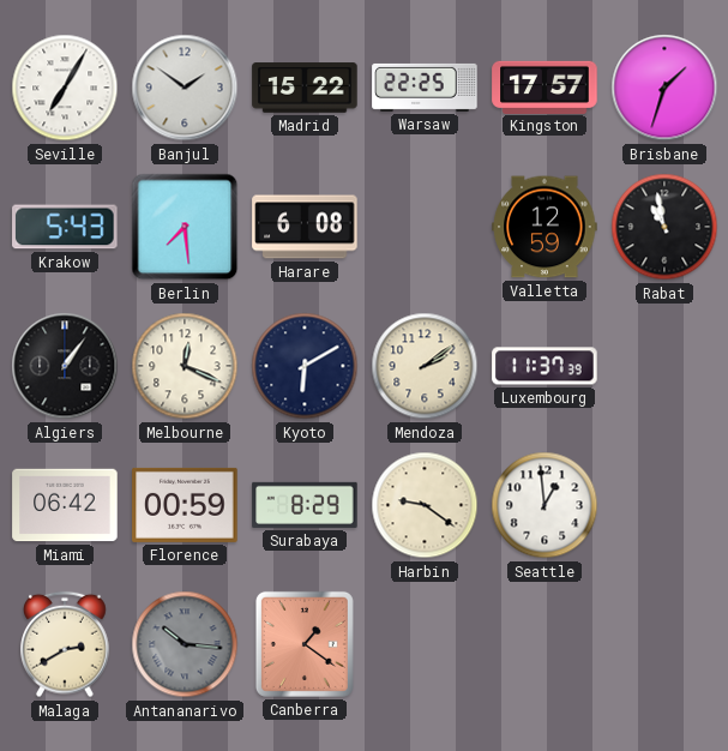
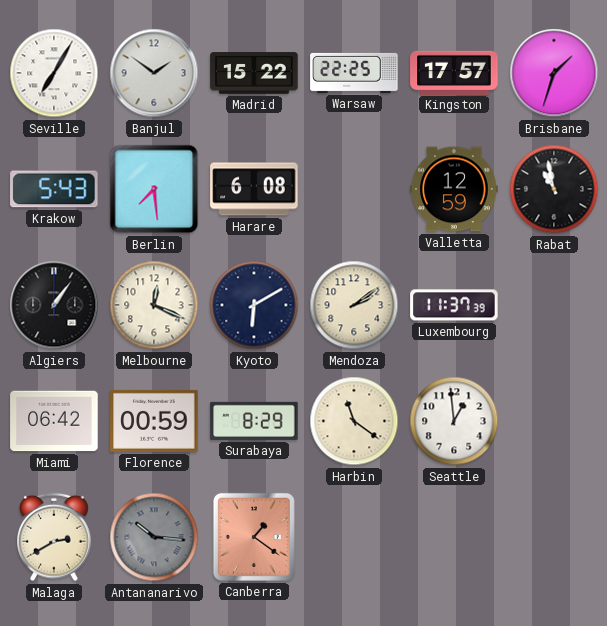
Harbin: 9:21 -> 11:21
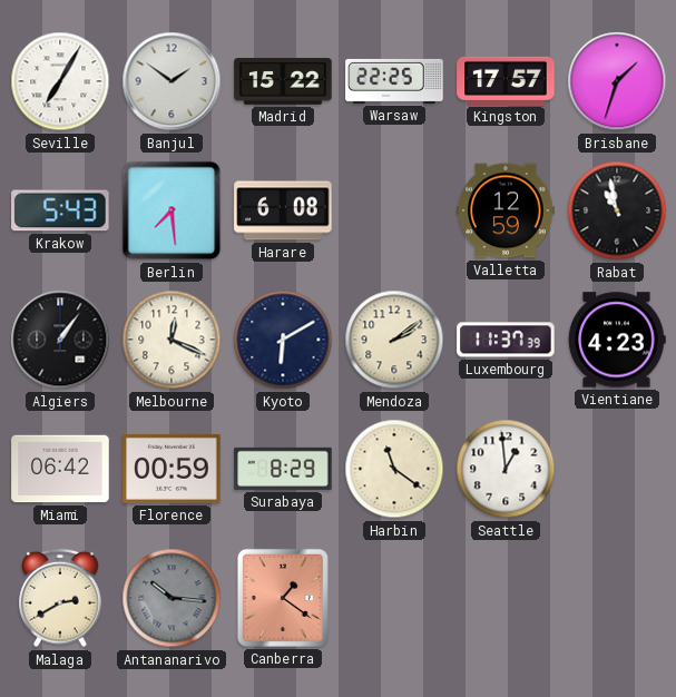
Vientiane: none -> 4:23
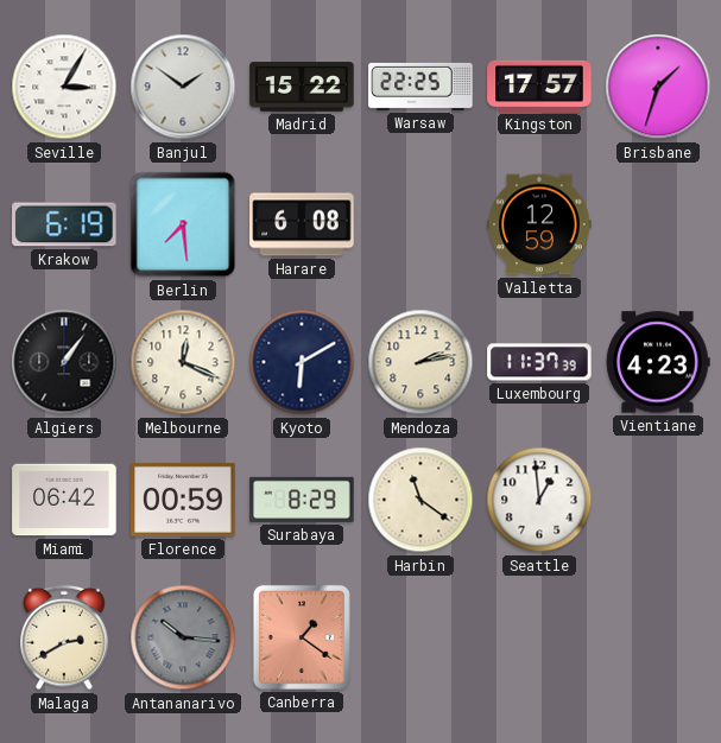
Seville: 7:05 -> 3:05
Krakow: 5:43 -> 6:19
Rabat: 10:58 -> none
Mendoza: 2:09 -> 2:13
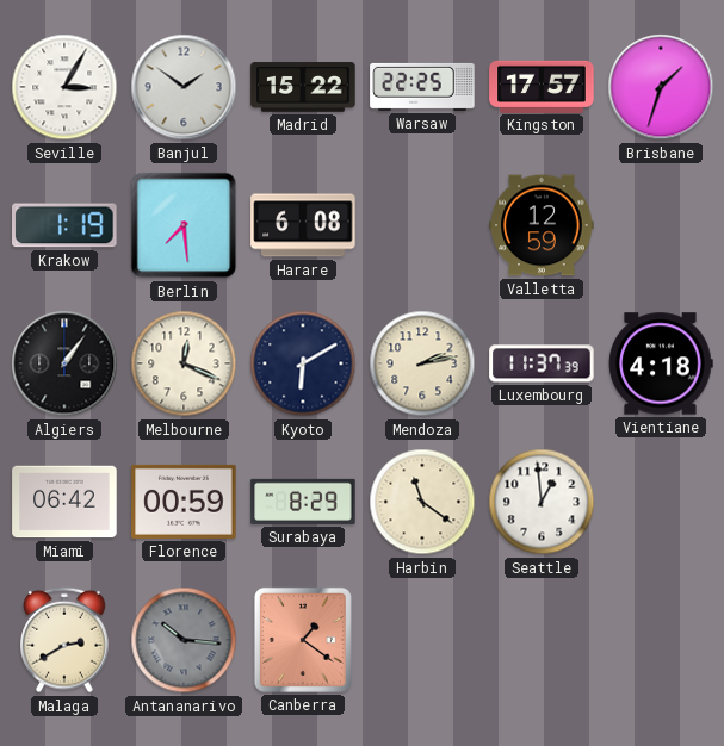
Krakow: 6:19 -> 1:19
Vientiane: 4:23 -> 4:18
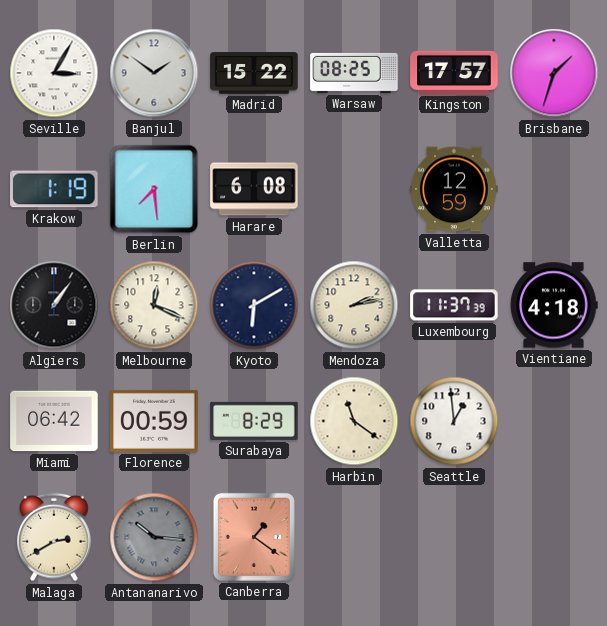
Warsaw: 22:25 -> 08:25
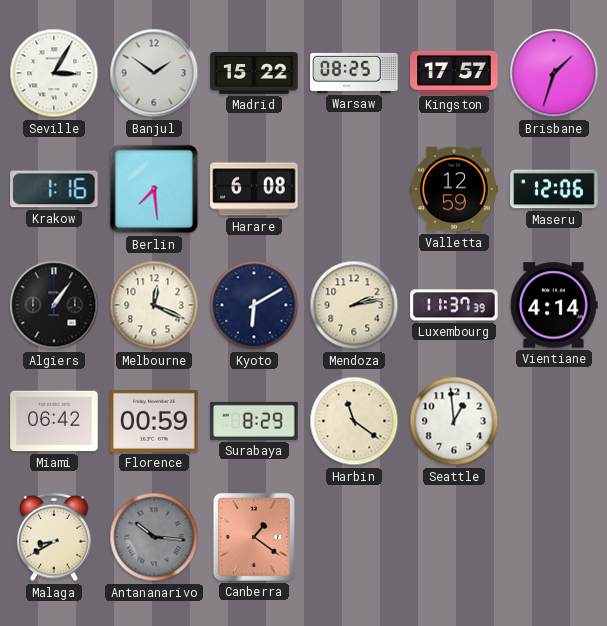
Krakow: 1:19 -> 1:16
Maseru: none -> 12:06
Vientiane: 4:18 -> 4:14
Malaga: 2:40 -> 8:40
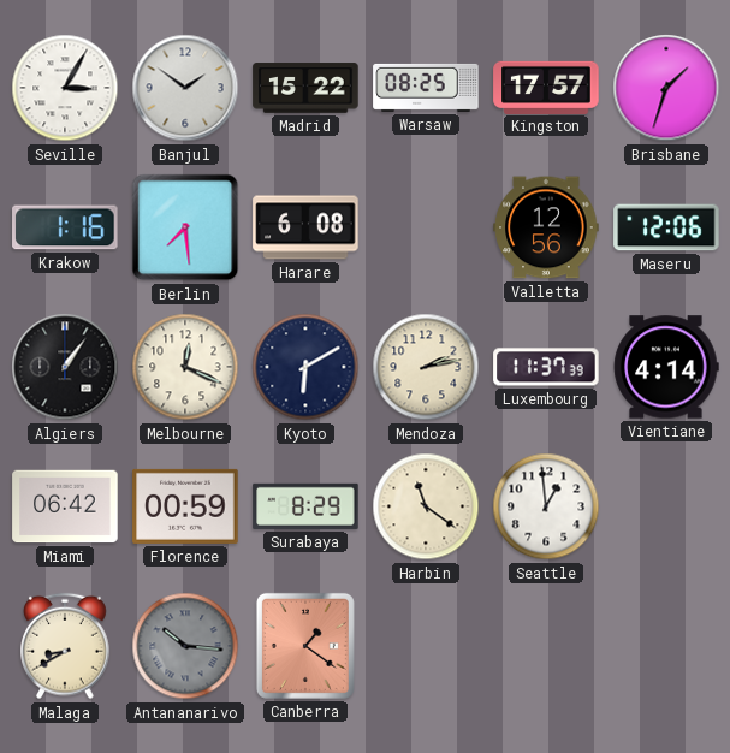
Valletta: 12:59 -> 12:56
